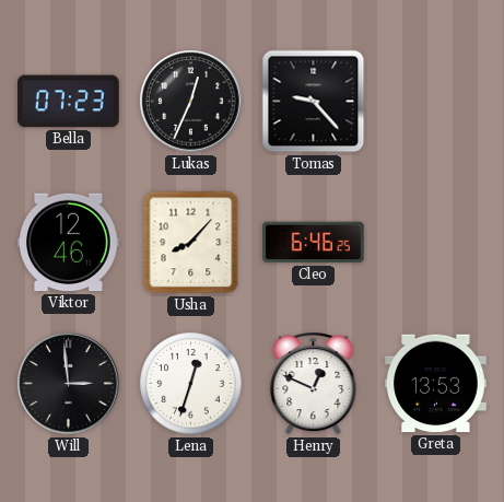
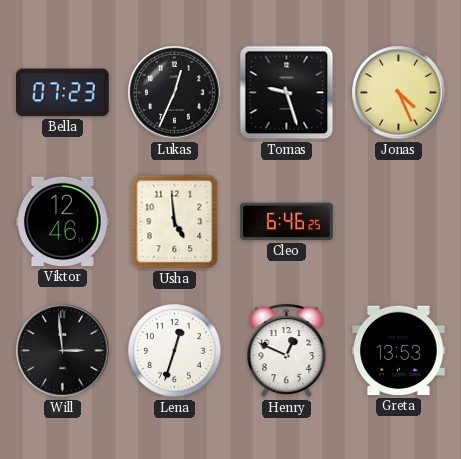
Tomas: 9:23 -> 9:27
Jonas: none -> 4:26
Usha: 8:07 -> 4:59
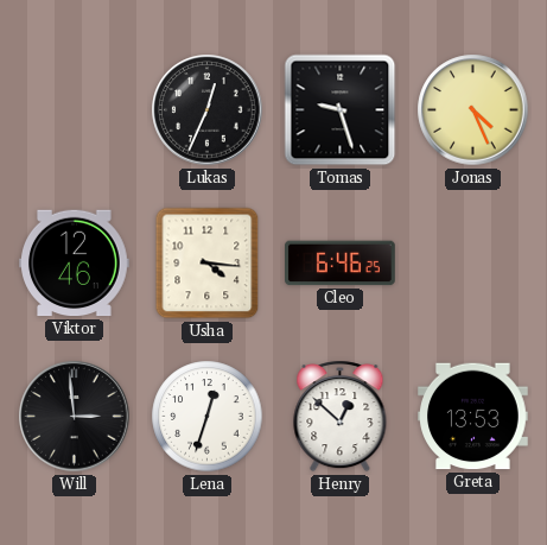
Bella: 07:23 -> none
Usha: 4:59 -> 4:16
Henry: 12:49 -> 12:52
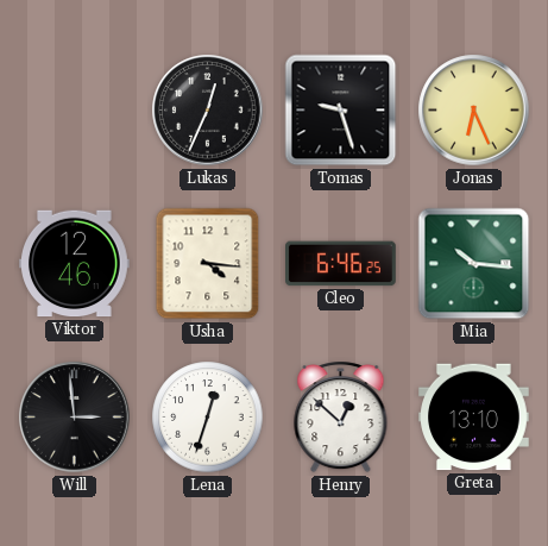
Jonas: 4:26 -> 6:26
Mia: none -> 10:16
Greta: 13:53 -> 13:10
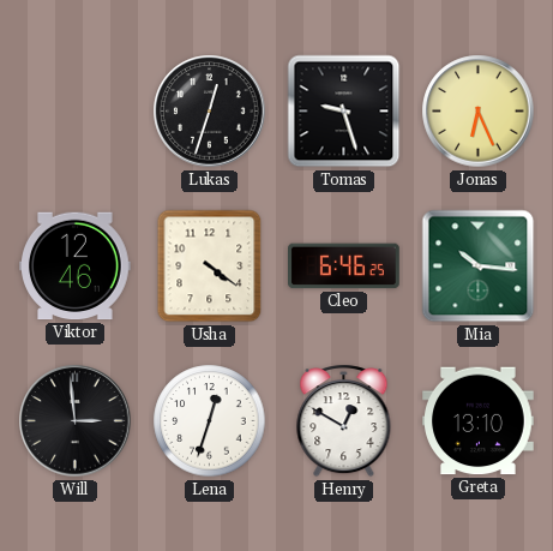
Lukas: 12:34 -> 12:33
Usha: 4:16 -> 4:21
Henry: 12:52 -> 12:50
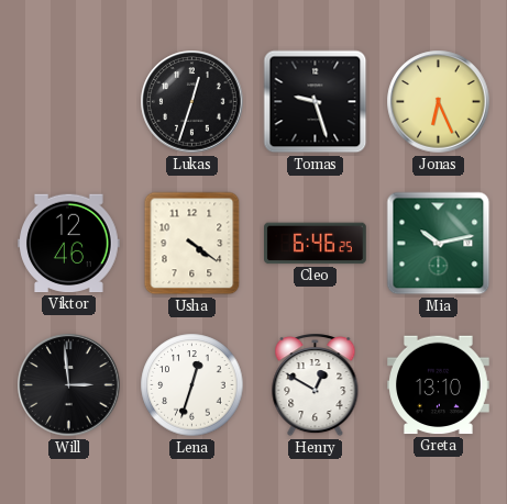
Mia: 10:16 -> 10:13
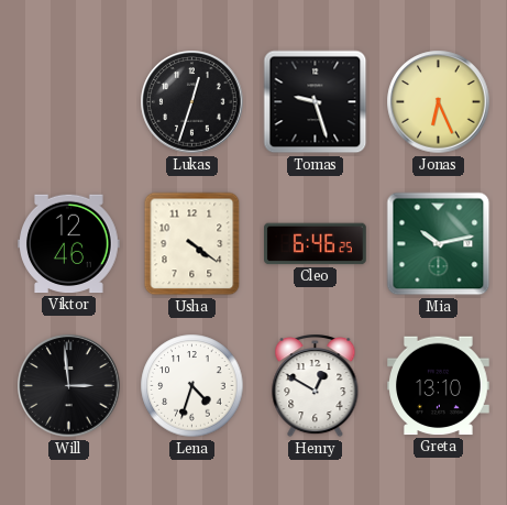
Lena: 12:33 -> 4:33
